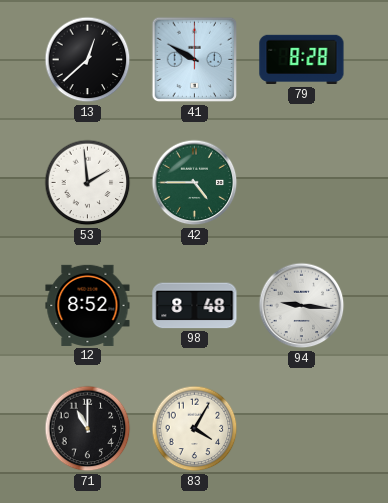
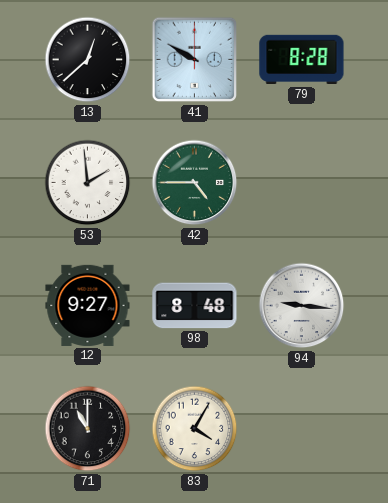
12: 8:52 -> 9:27
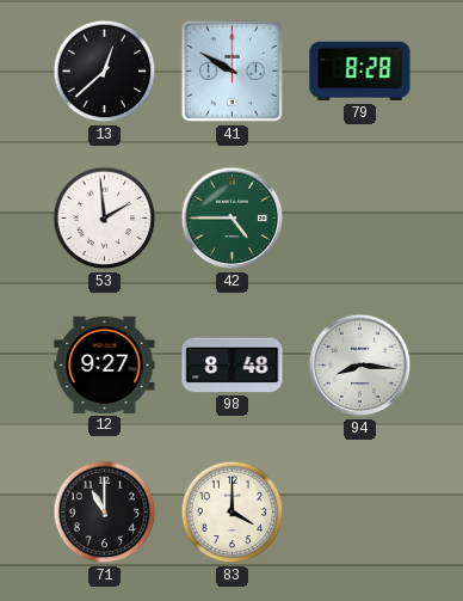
94: 9:16 -> 8:16
83: 4:05 -> 4:00
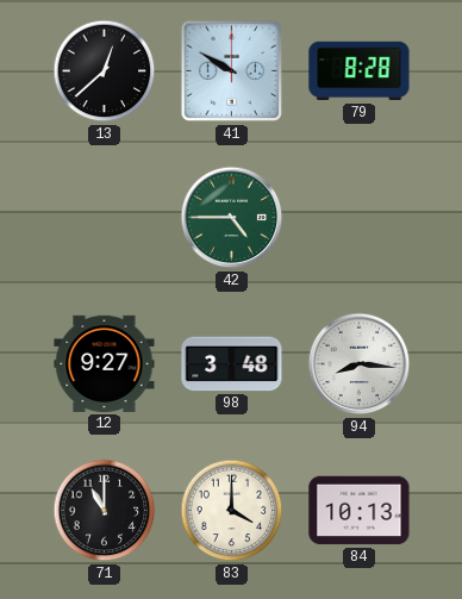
53: 1:59 -> none
98: 8:48 -> 3:48
84: none -> 10:13
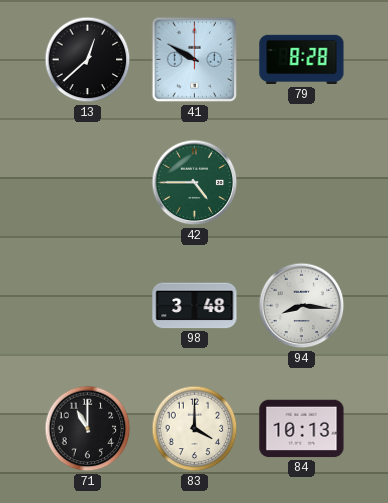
12: 9:27 -> none
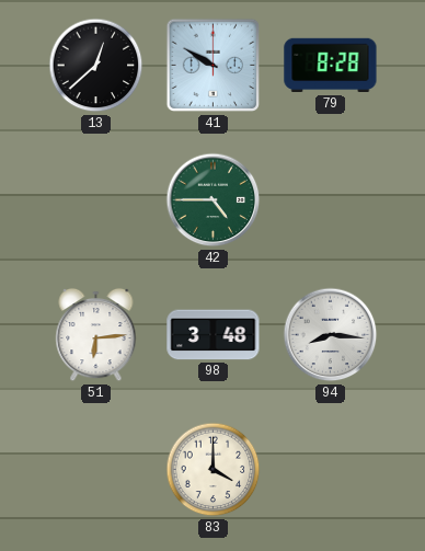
51: none -> 6:14
71: 11:00 -> none
84: 10:13 -> none
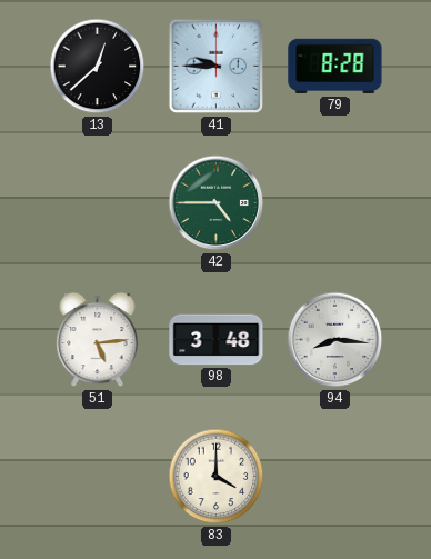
41: 9:50 -> 9:45
51: 6:14 -> 5:14
